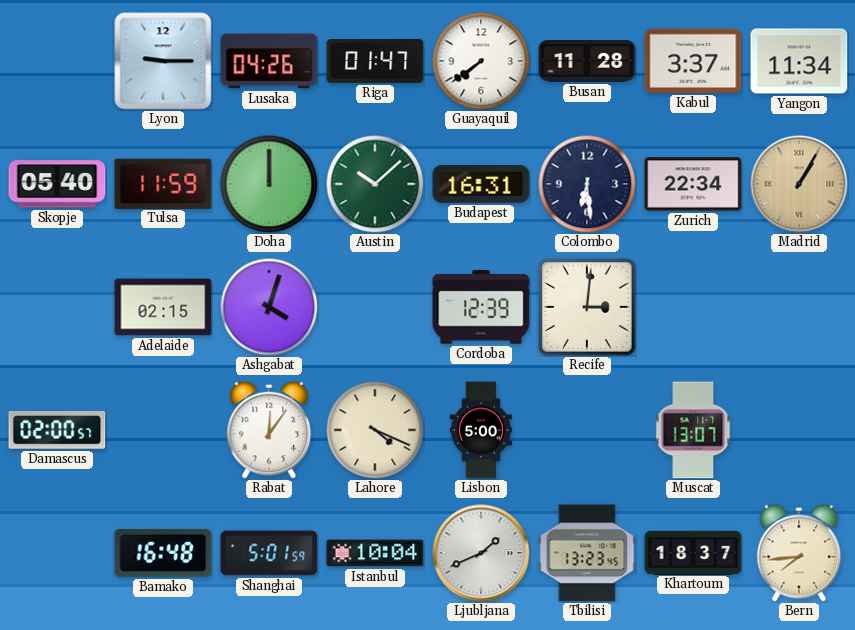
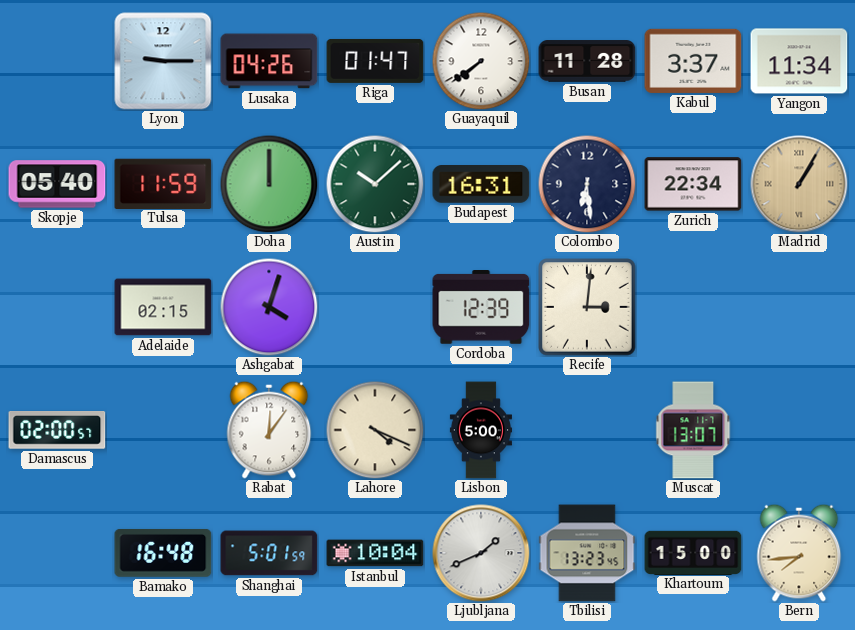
Khartoum: 18:37 -> 15:00
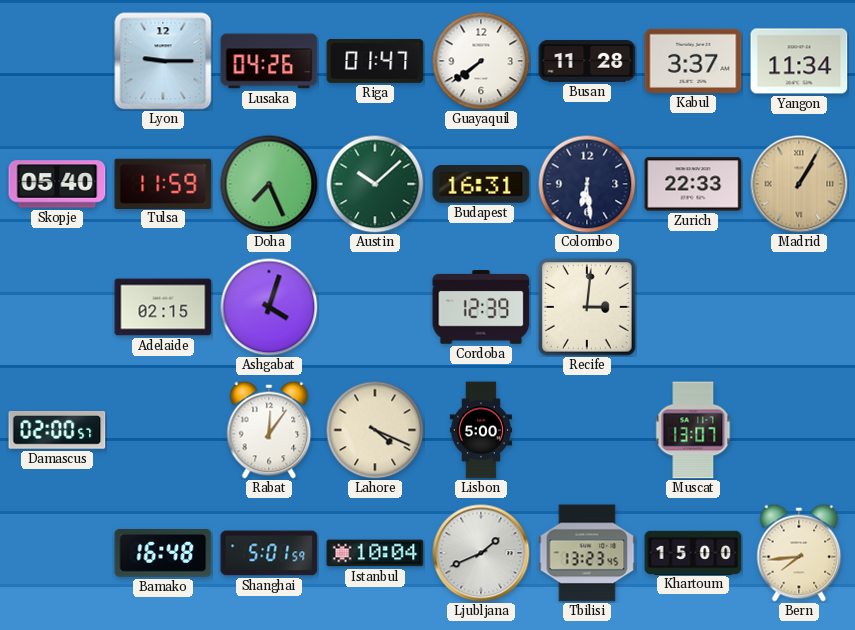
Doha: 12:00 -> 7:26
Zurich: 22:34 -> 22:33
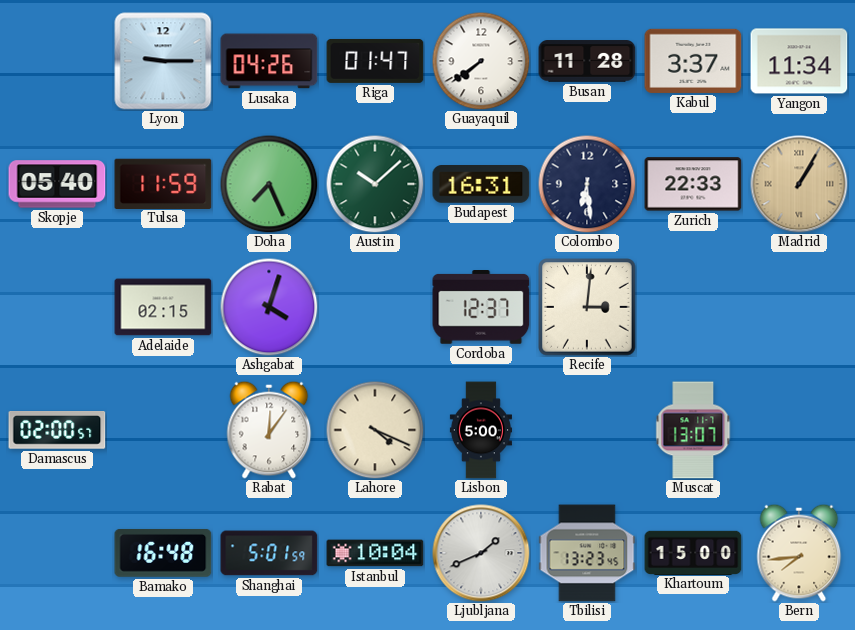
Cordoba: 12:39 -> 12:37
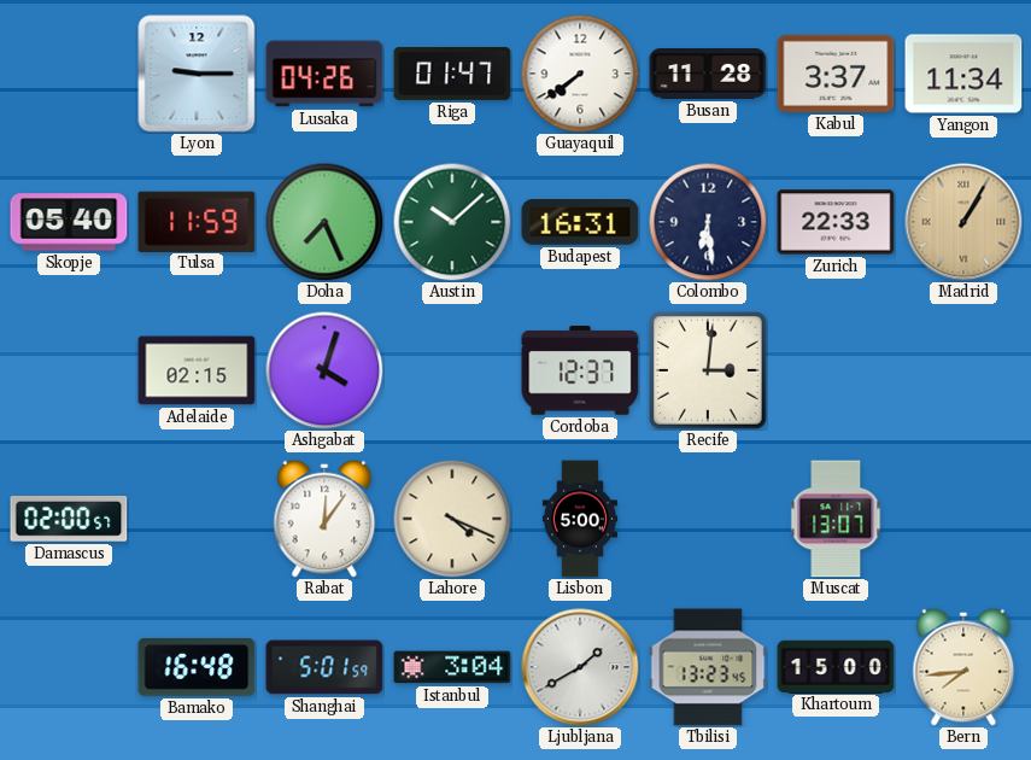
Istanbul: 10:04 -> 3:04
Ljubljana: 1:41 -> 1:40
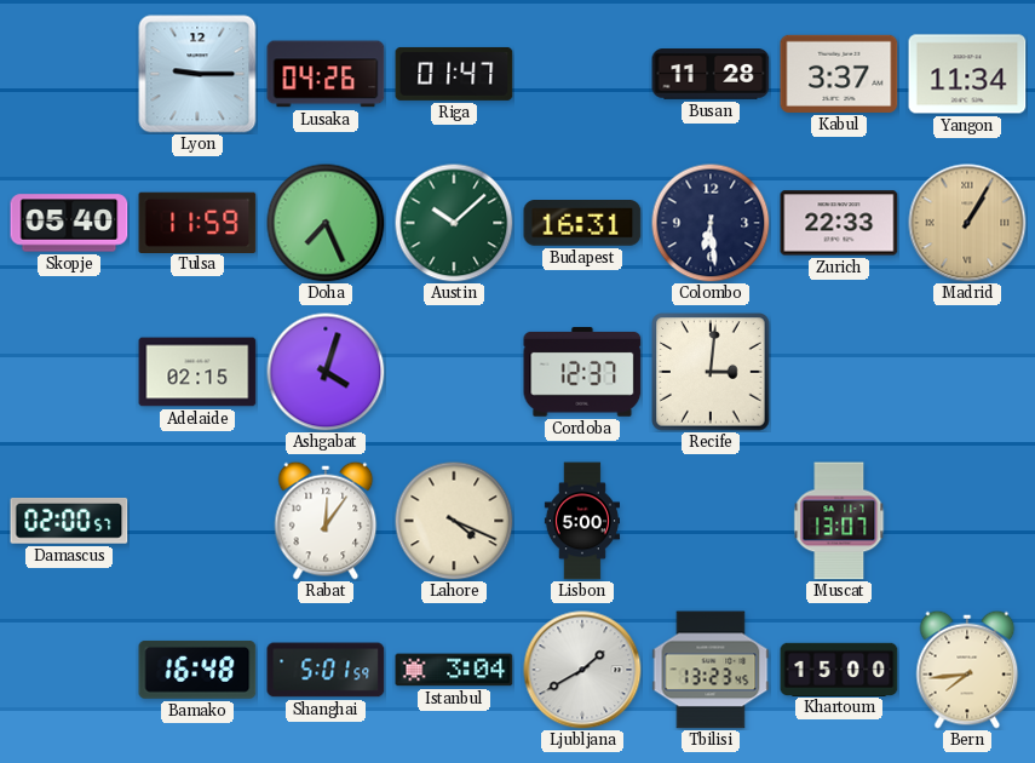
Guayaquil: 7:39 -> none
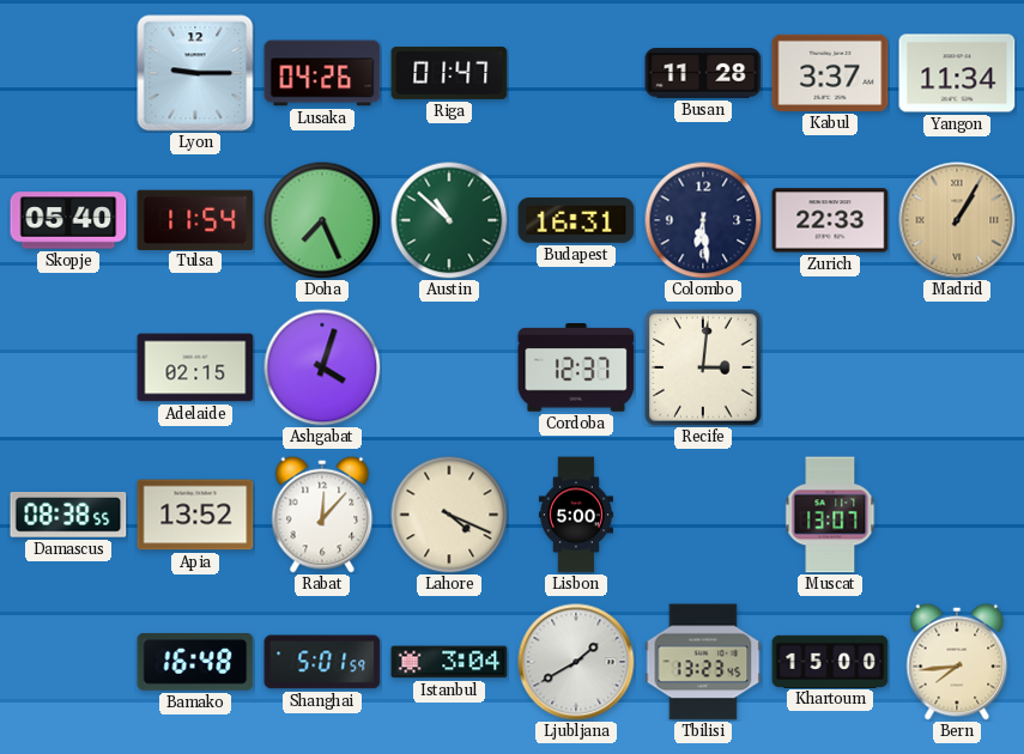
Tulsa: 11:59 -> 11:54
Austin: 10:08 -> 10:52
Damascus: 02:00 -> 08:38
Apia: none -> 13:52
Rabat: 12:06 -> 12:07
